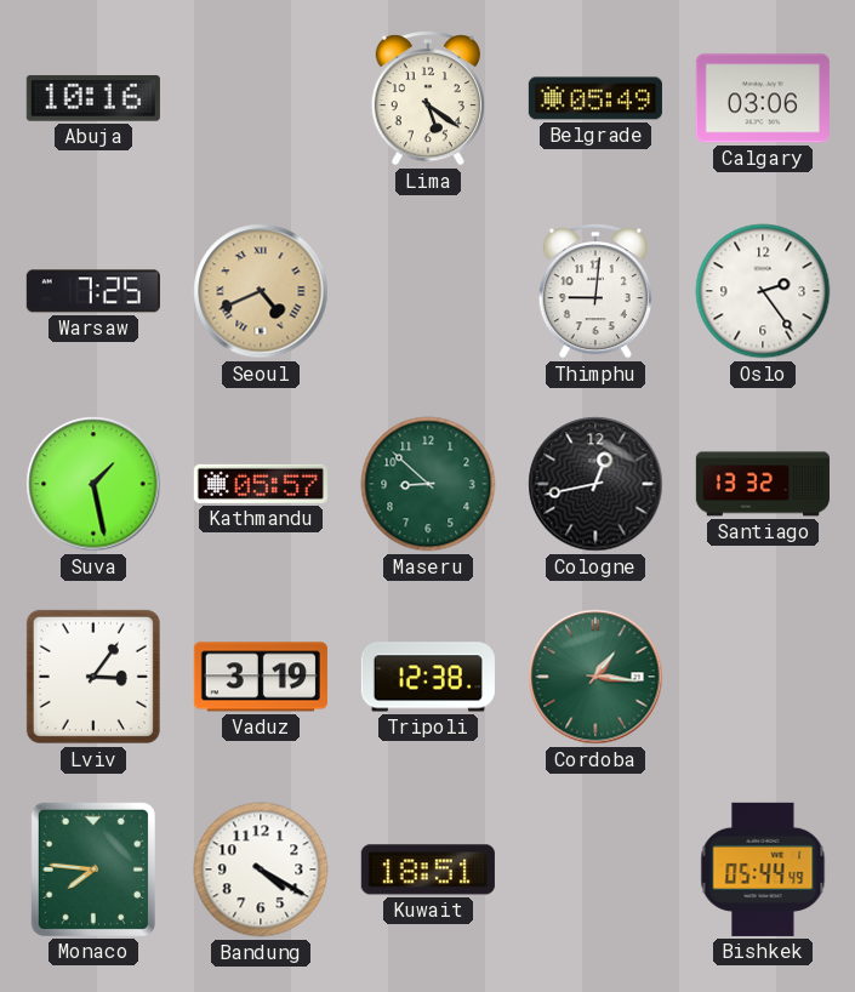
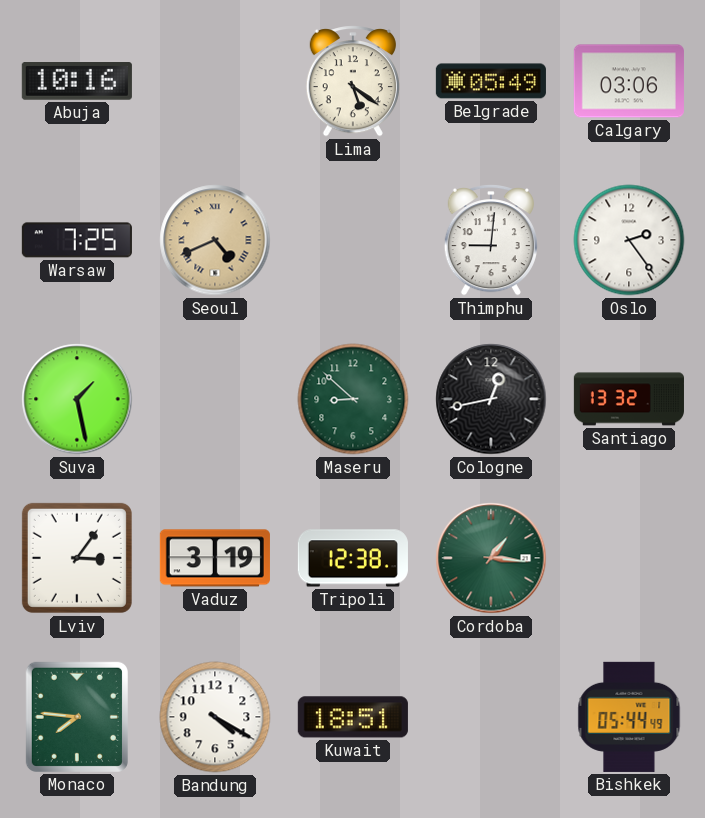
Kathmandu: 05:57 -> none
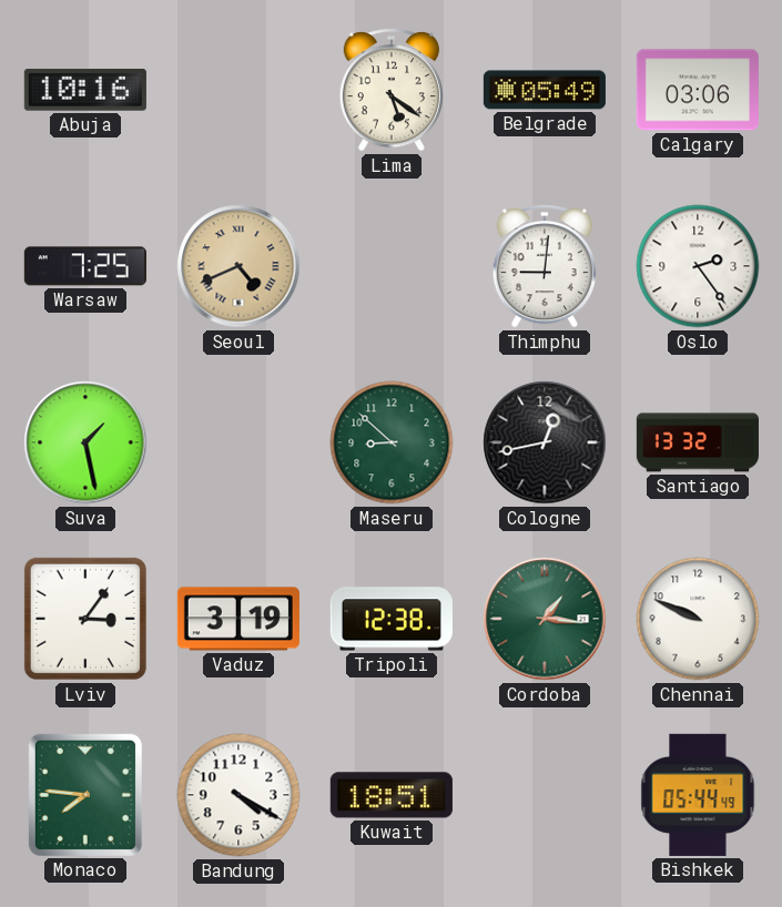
Chennai: none -> 9:49
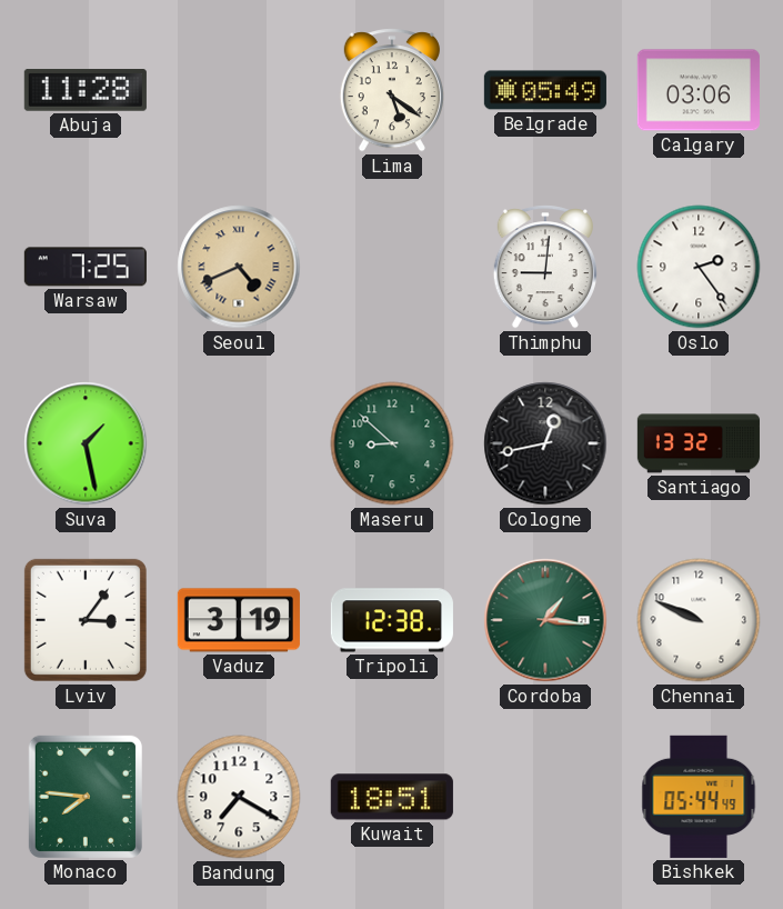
Abuja: 10:16 -> 11:28
Bandung: 4:20 -> 7:20
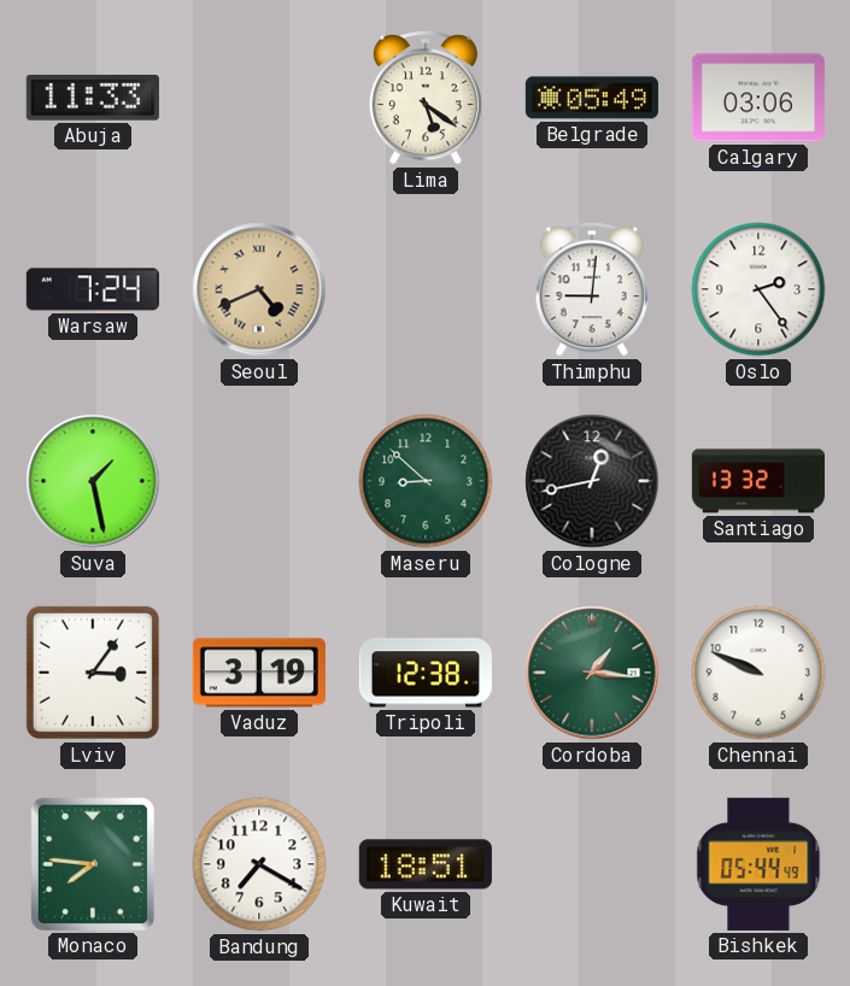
Abuja: 11:28 -> 11:33
Warsaw: 7:25 -> 7:24
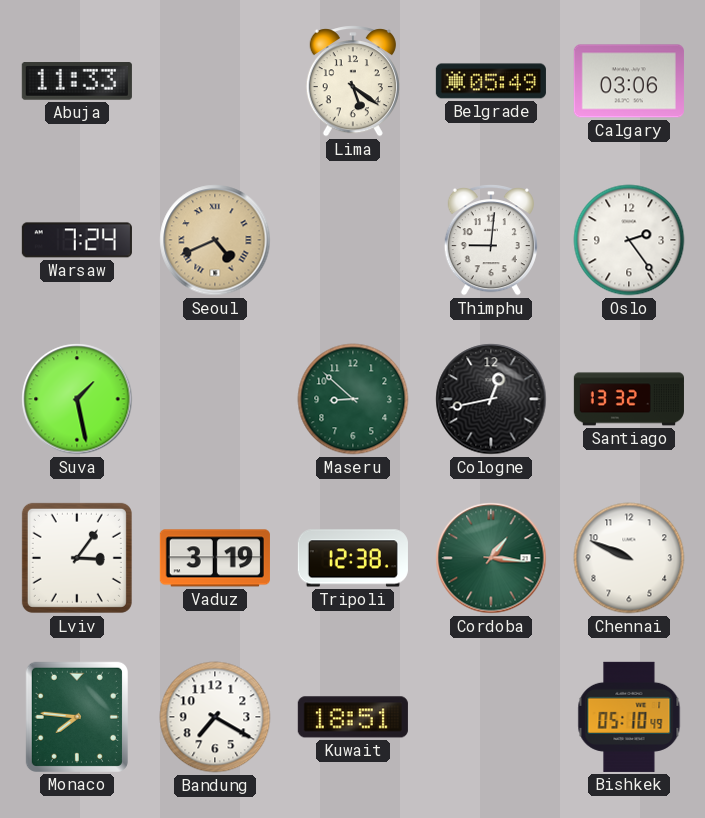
Bishkek: 05:44 -> 05:10
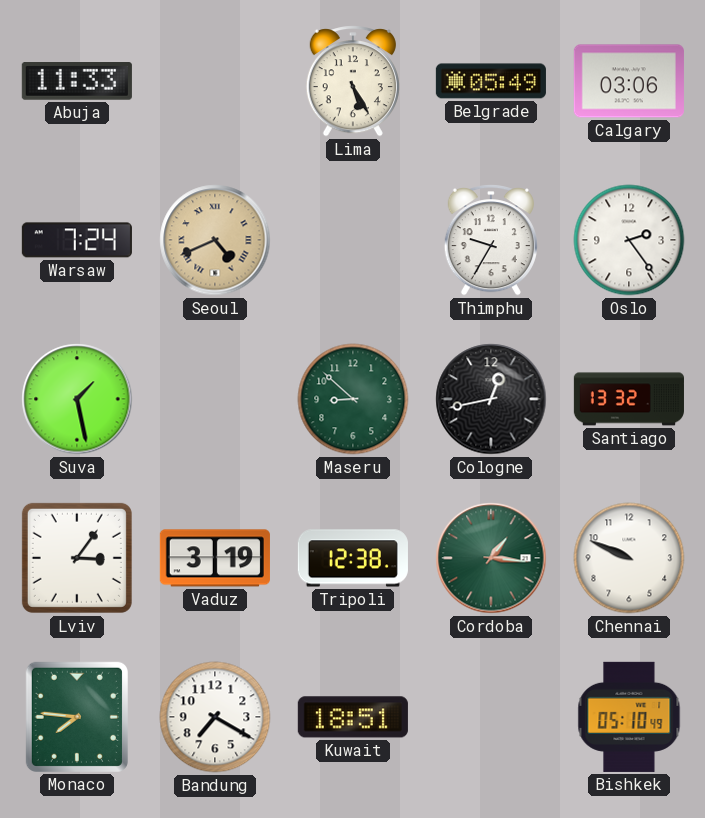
Lima: 5:21 -> 5:25
Thimphu: 9:01 -> 9:35
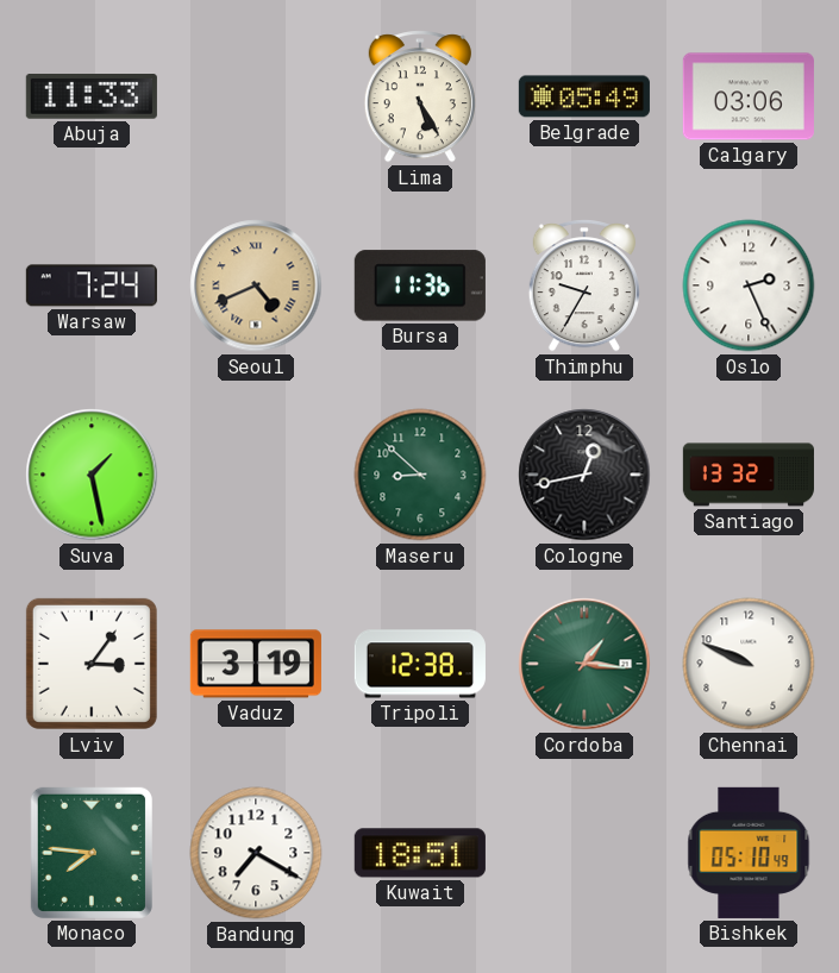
Bursa: none -> 11:36
Oslo: 2:24 -> 2:26
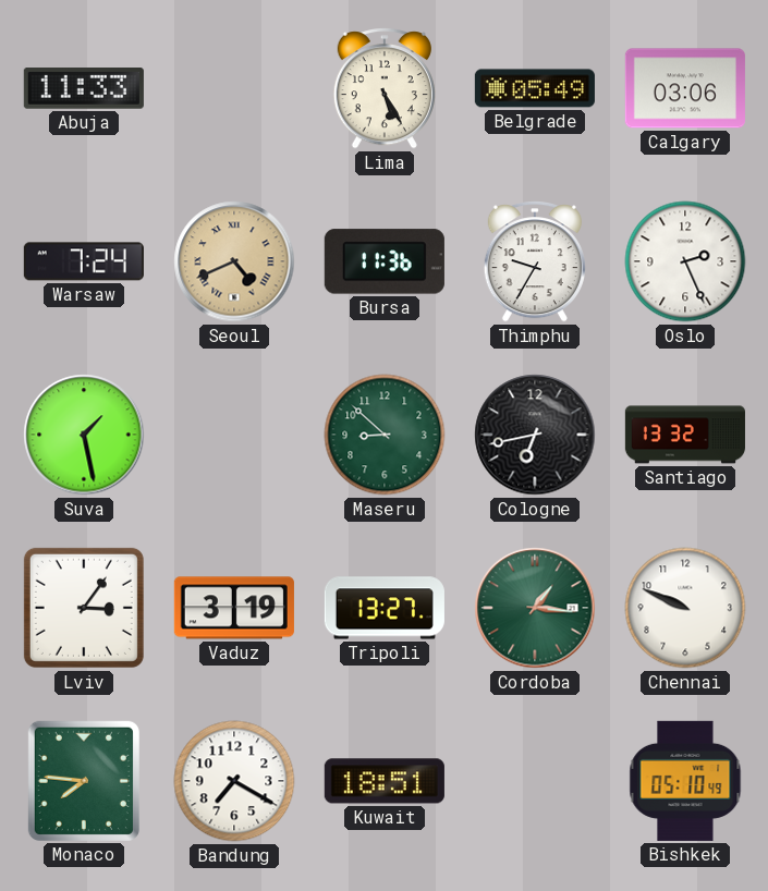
Cologne: 12:43 -> 6:43
Tripoli: 12:38 -> 13:27
